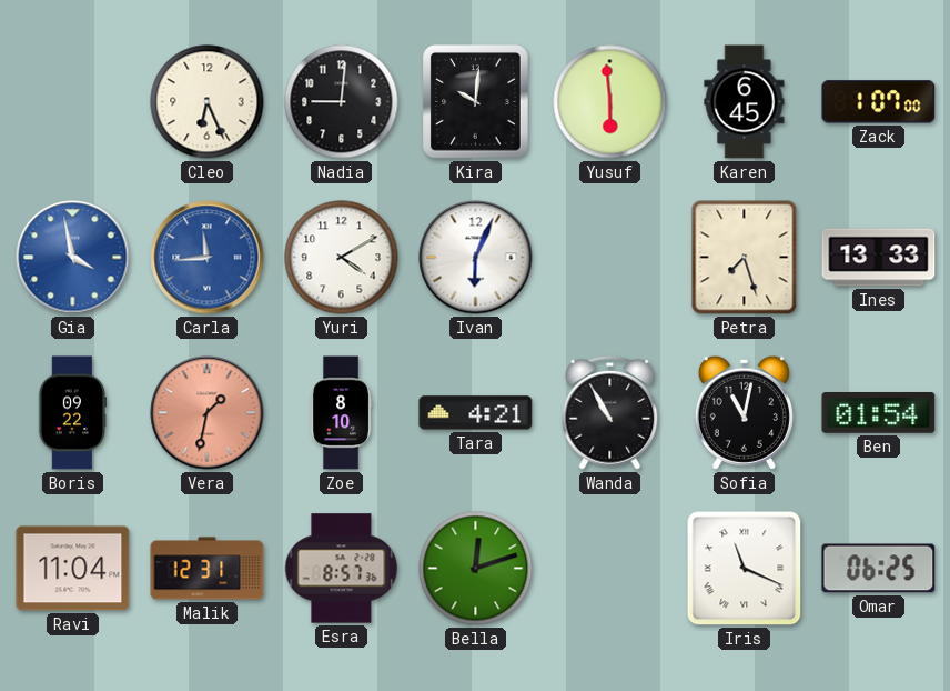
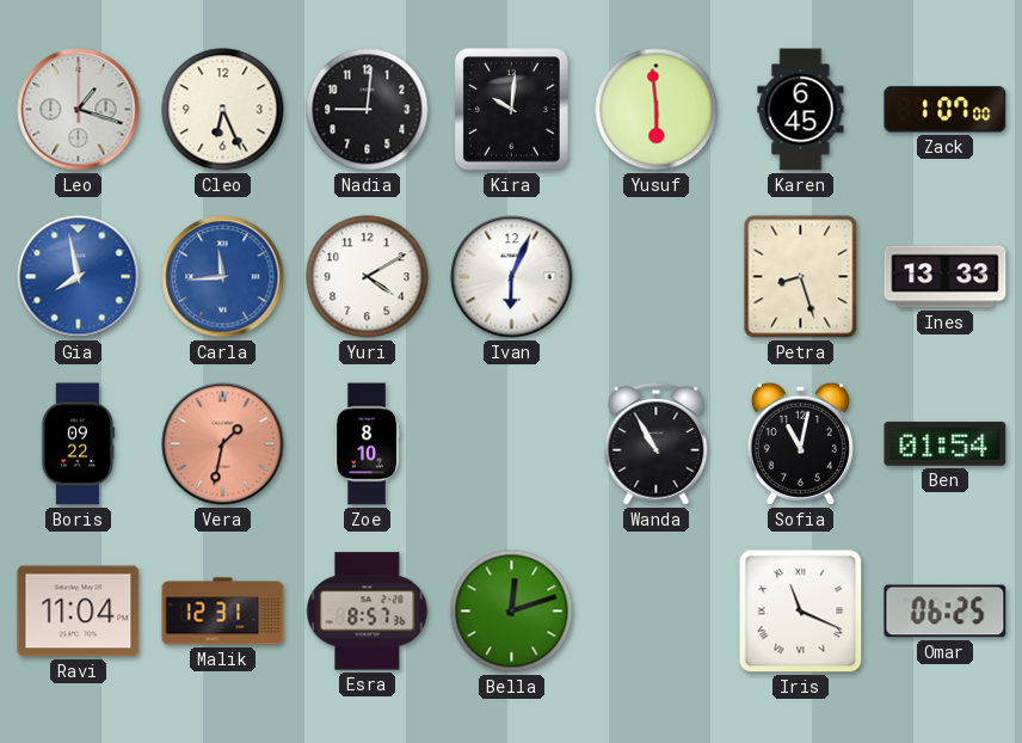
Leo: none -> 1:18
Gia: 3:58 -> 7:58
Petra: 7:27 -> 8:27
Tara: 4:21 -> none
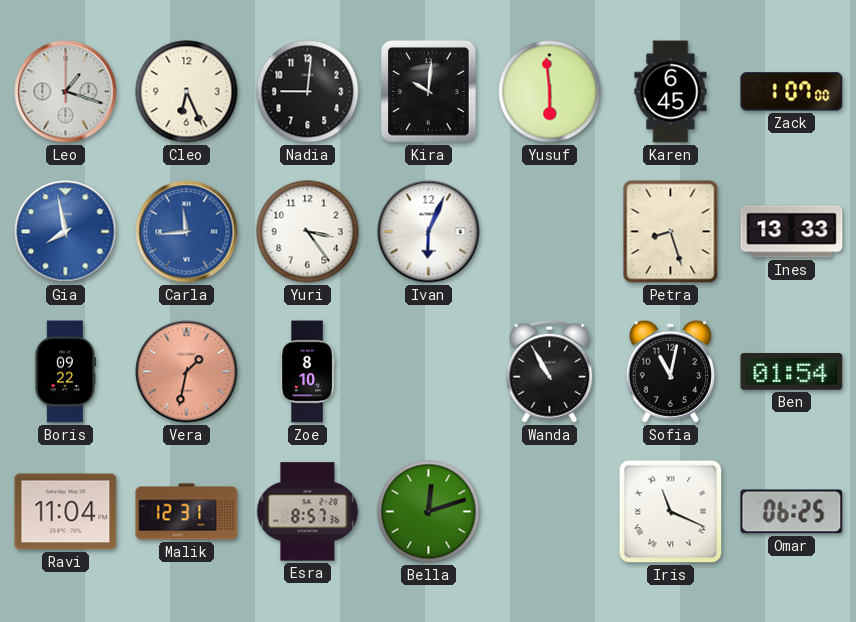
Yuri: 4:10 -> 3:24
